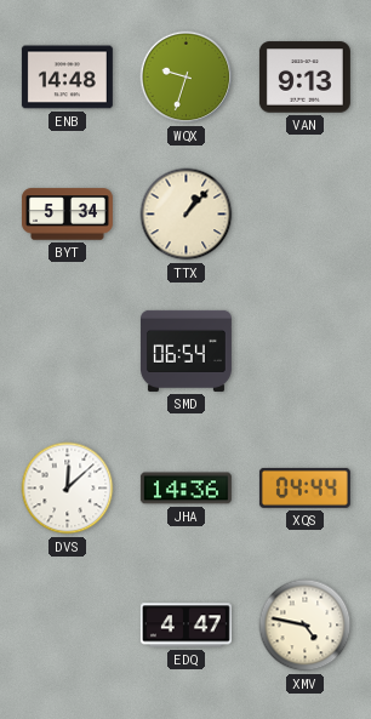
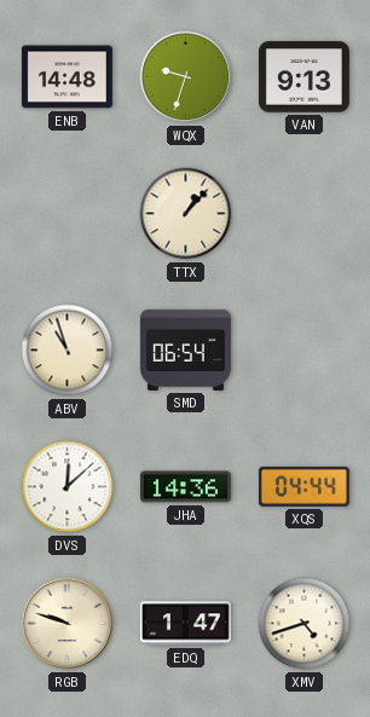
BYT: 5:34 -> none
ABV: none -> 10:57
RGB: none -> 9:48
EDQ: 4:47 -> 1:47
XMV: 4:47 -> 4:42
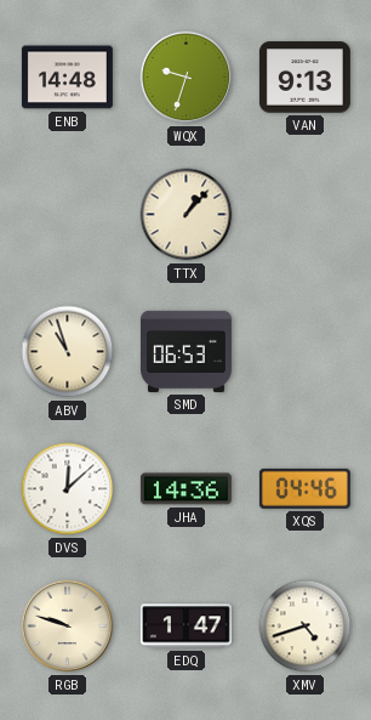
SMD: 06:54 -> 06:53
XQS: 04:44 -> 04:46
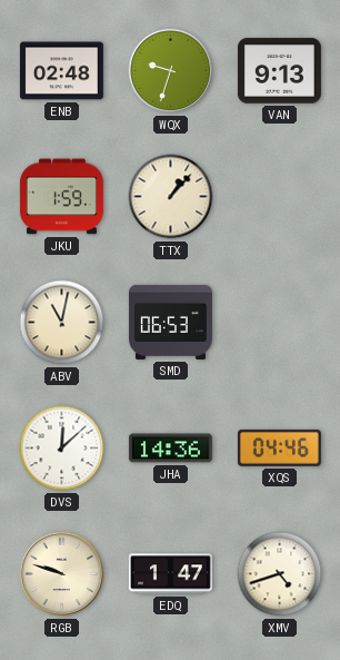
ENB: 14:48 -> 02:48
JKU: none -> 1:59
ABV: 10:57 -> 11:02
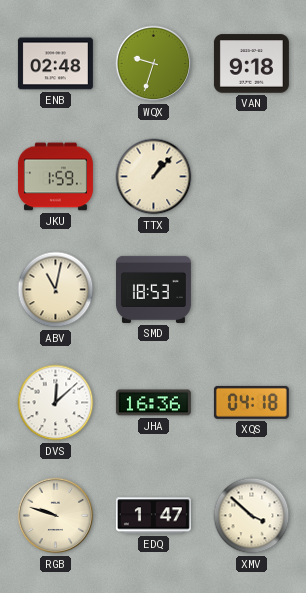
VAN: 9:13 -> 9:18
SMD: 06:53 -> 18:53
JHA: 14:36 -> 16:36
XQS: 04:46 -> 04:18
XMV: 4:42 -> 3:52
